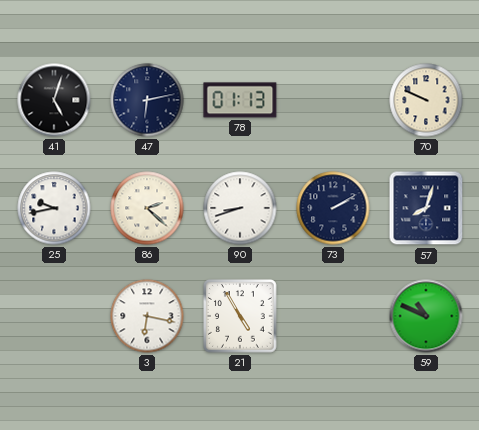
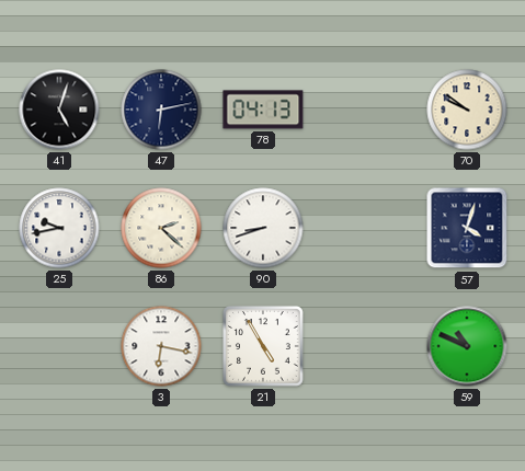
78: 01:13 -> 04:13
70: 9:49 -> 9:51
73: 2:10 -> none
57: 8:03 -> 4:03
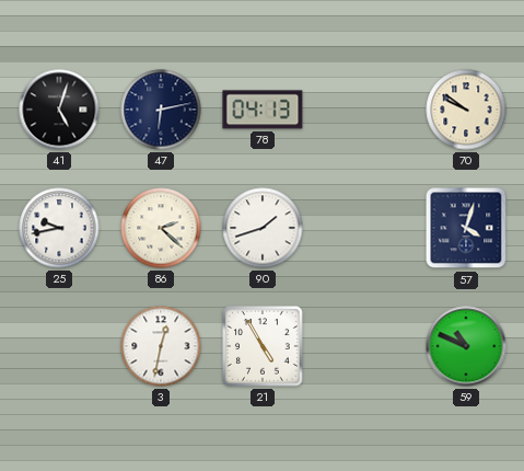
90: 8:42 -> 1:42
3: 6:17 -> 12:32
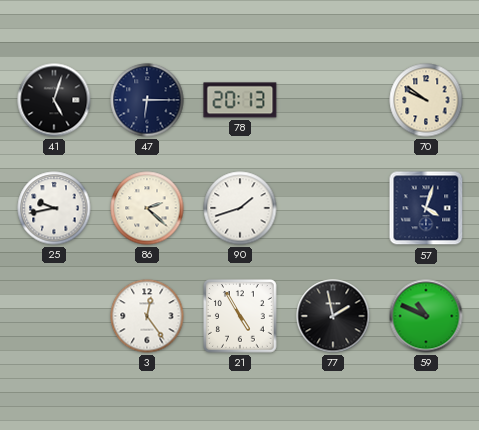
47: 6:13 -> 6:15
78: 04:13 -> 20:13
3: 12:32 -> 12:24
77: none -> 1:58
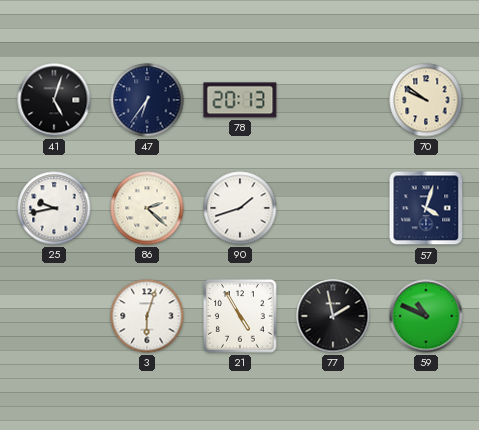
47: 6:15 -> 6:36
3: 12:24 -> 6:03
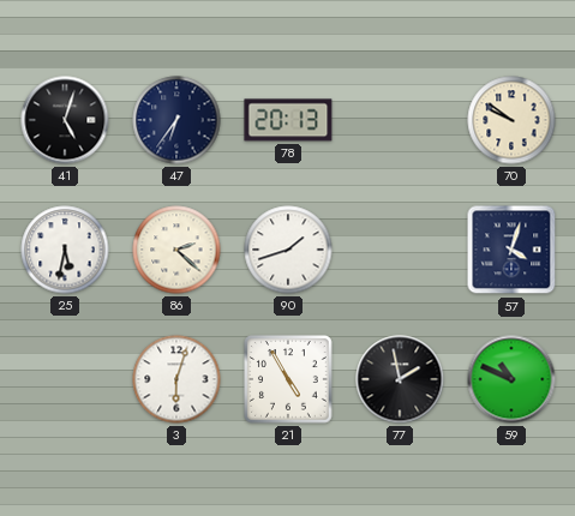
25: 9:43 -> 5:32
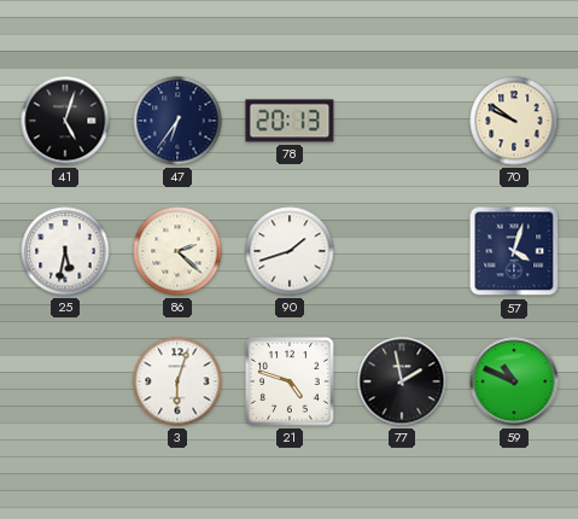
21: 4:55 -> 4:48
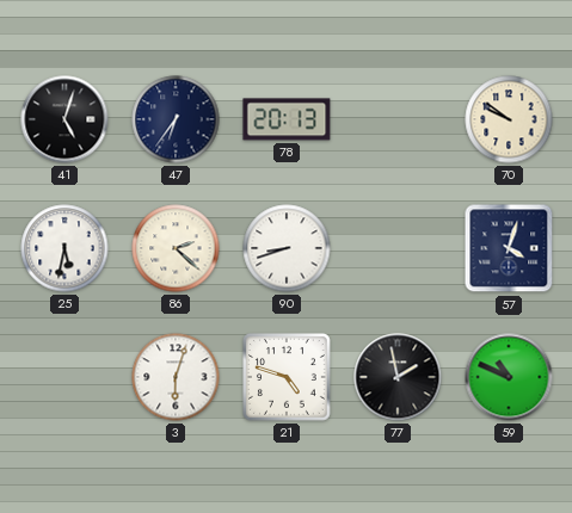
90: 1:42 -> 8:42
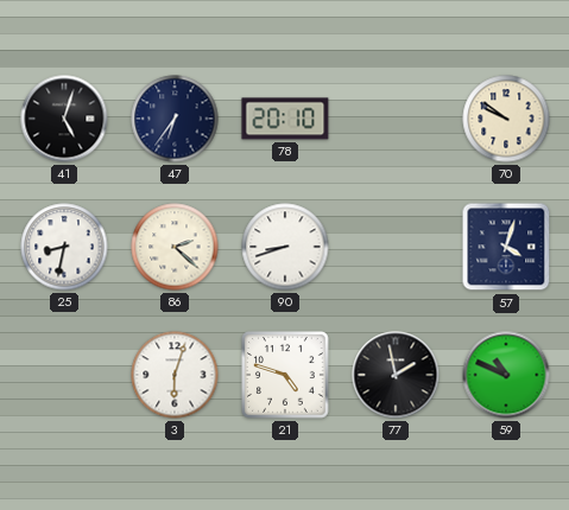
78: 20:13 -> 20:10
25: 5:32 -> 8:32
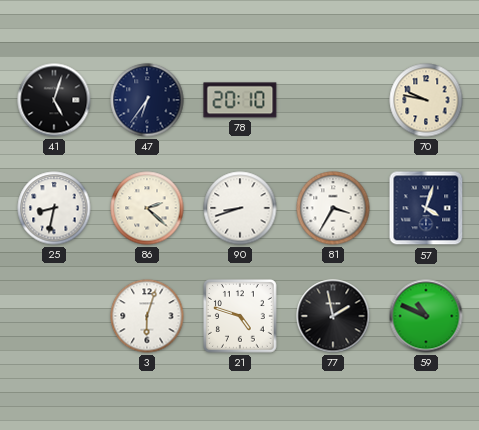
70: 9:51 -> 9:47
81: none -> 3:35
